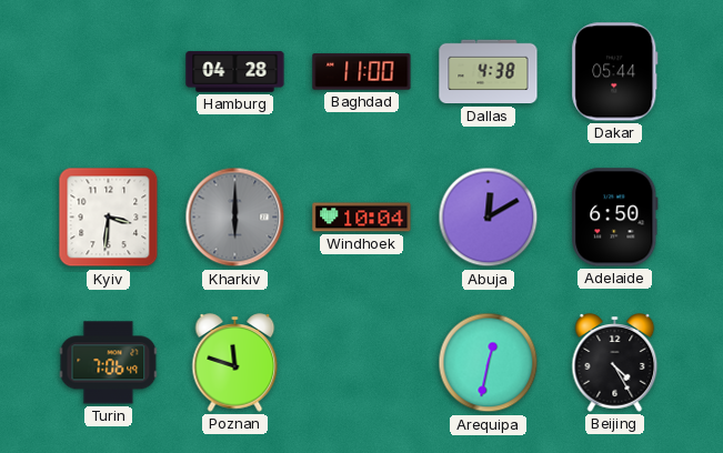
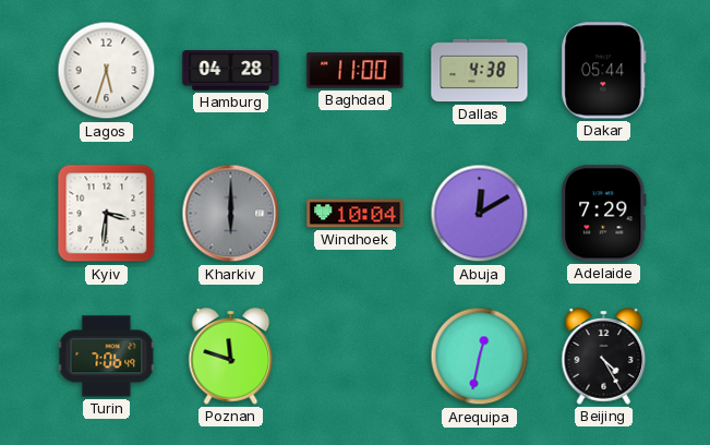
Lagos: none -> 5:33
Adelaide: 6:50 -> 7:29
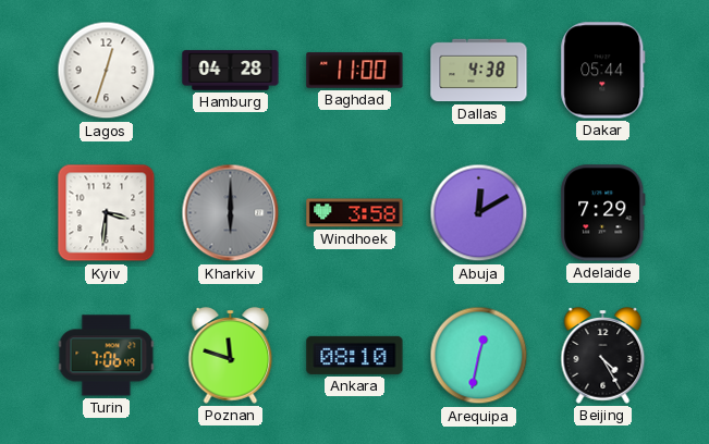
Lagos: 5:33 -> 12:33
Windhoek: 10:04 -> 3:58
Ankara: none -> 08:10
